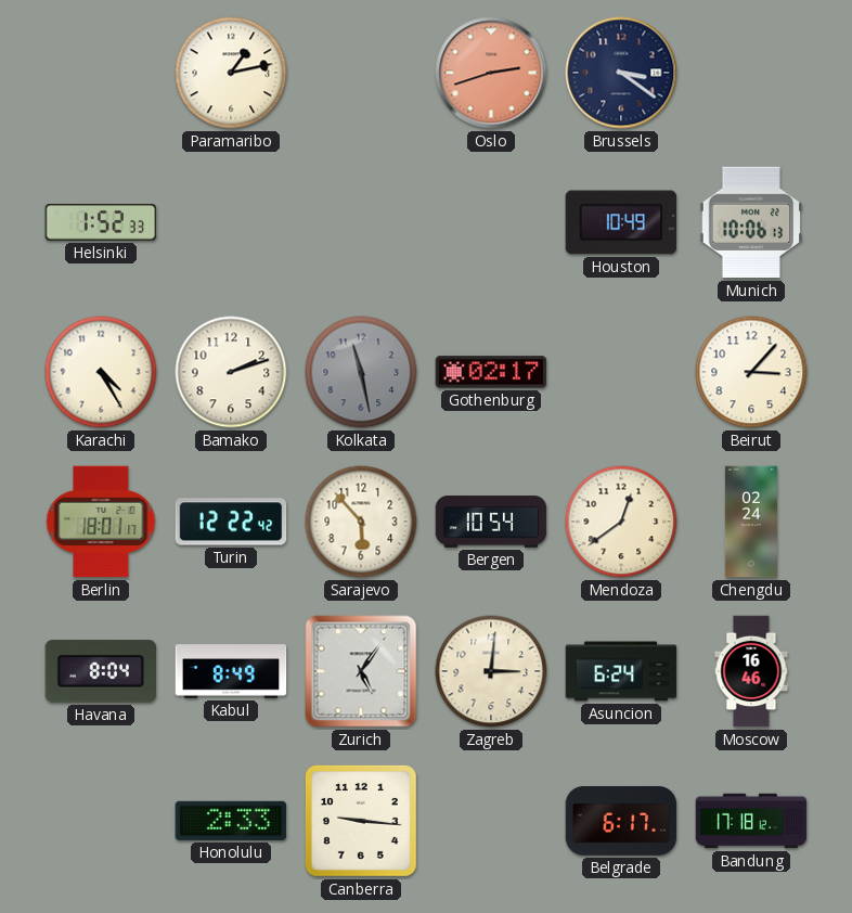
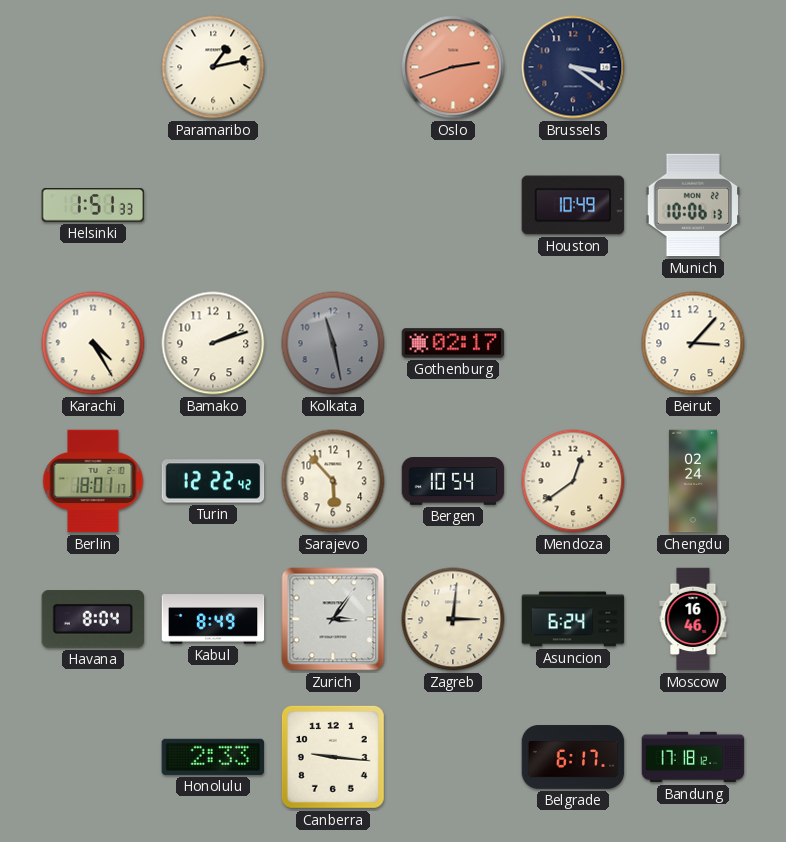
Helsinki: 1:52 -> 1:51
Zurich: 5:06 -> 3:06
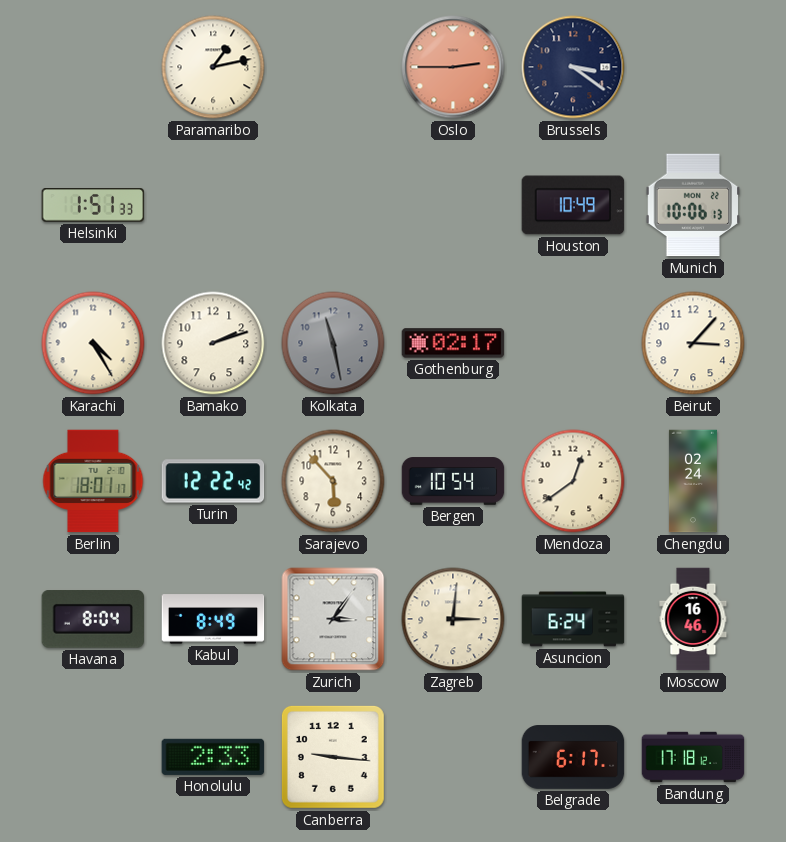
Oslo: 2:42 -> 2:45
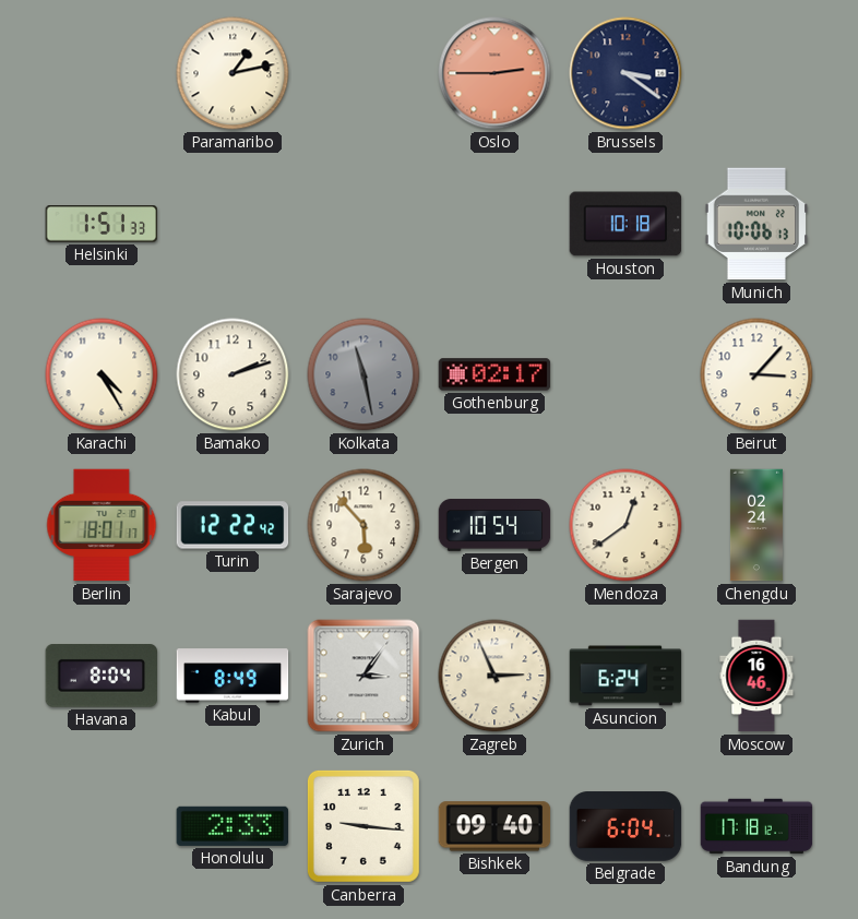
Houston: 10:49 -> 10:18
Zagreb: 3:01 -> 2:56
Bishkek: none -> 09:40
Belgrade: 6:17 -> 6:04
